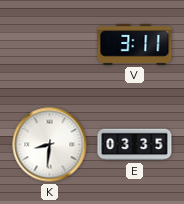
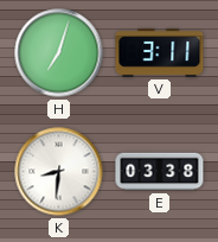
H: none -> 7:03
E: 03:35 -> 03:38
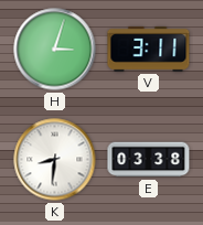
H: 7:03 -> 3:03
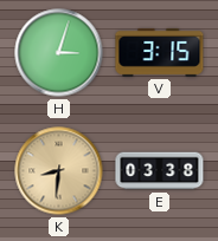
V: 3:11 -> 3:15
K dial: white -> champagne
